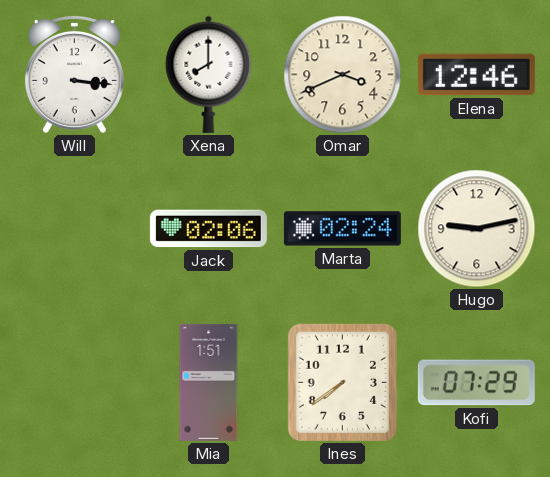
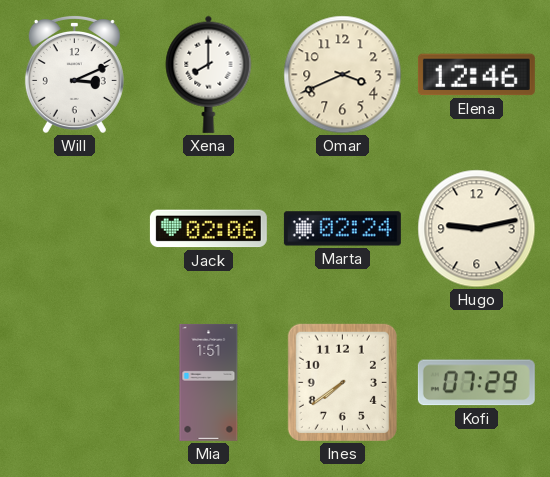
Will: 3:16 -> 3:11
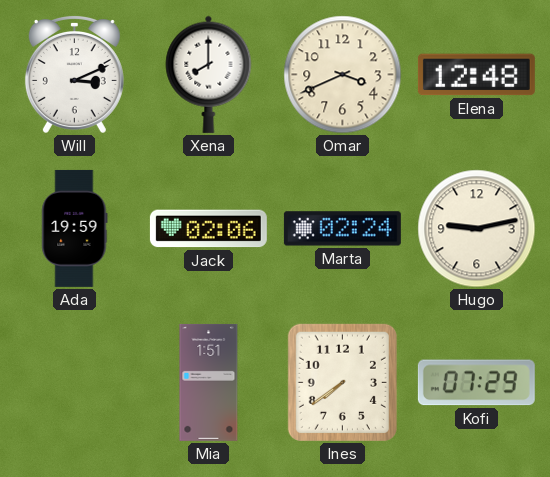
Elena: 12:46 -> 12:48
Ada: none -> 19:59
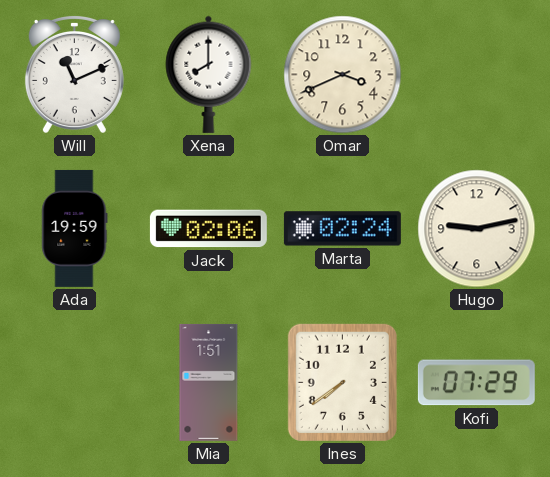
Will: 3:11 -> 11:11
Elena: 12:48 -> none
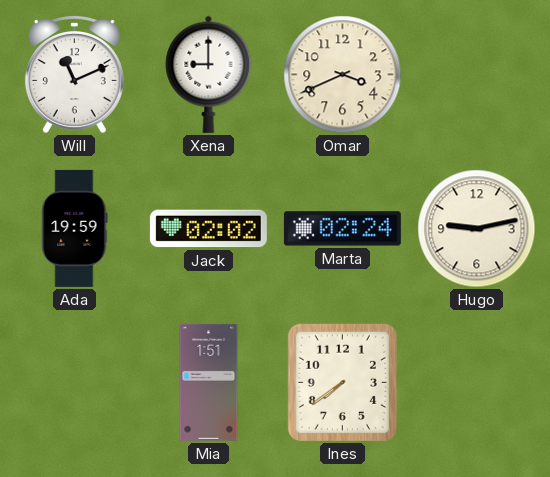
Xena: 8:00 -> 9:00
Jack: 02:06 -> 02:02
Kofi: 07:29 -> none
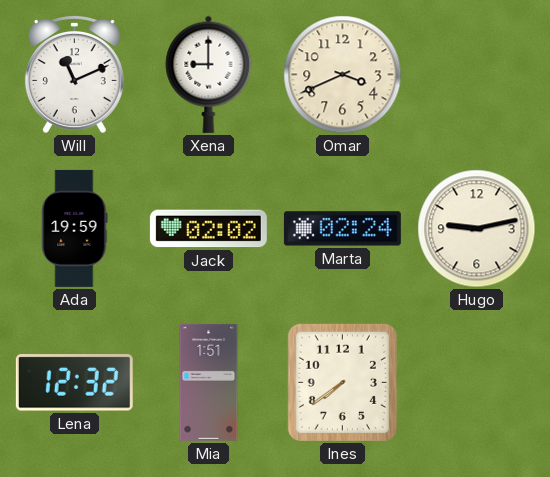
Lena: none -> 12:32
